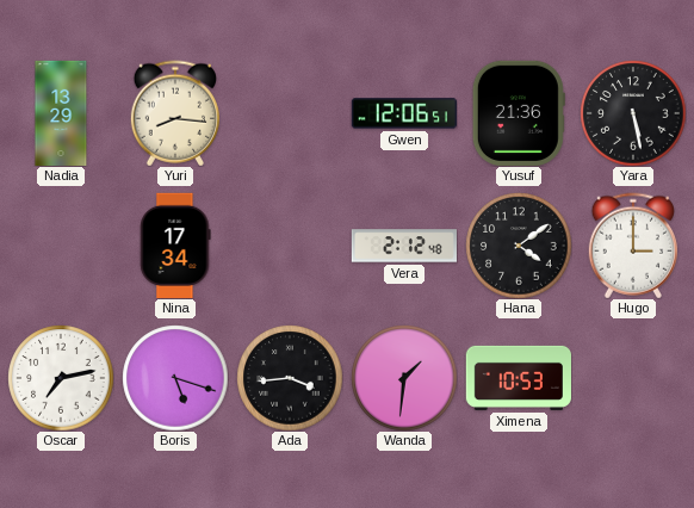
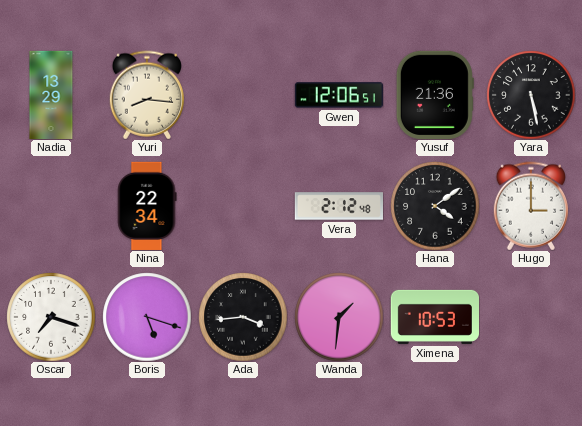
Nina: 17:34 -> 22:34
Oscar: 7:13 -> 7:18
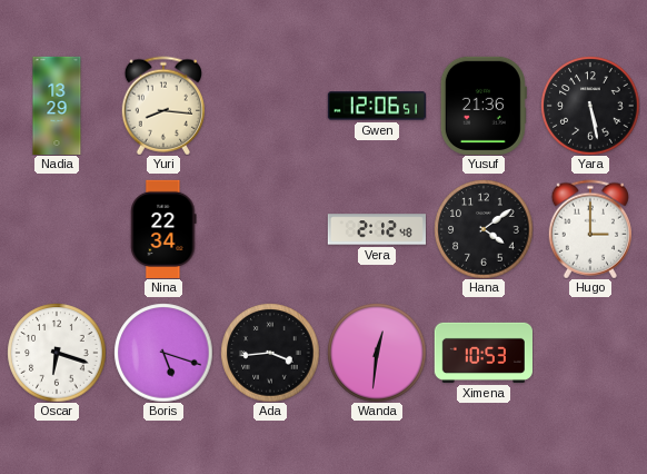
Oscar: 7:18 -> 6:18
Wanda: 1:31 -> 12:31
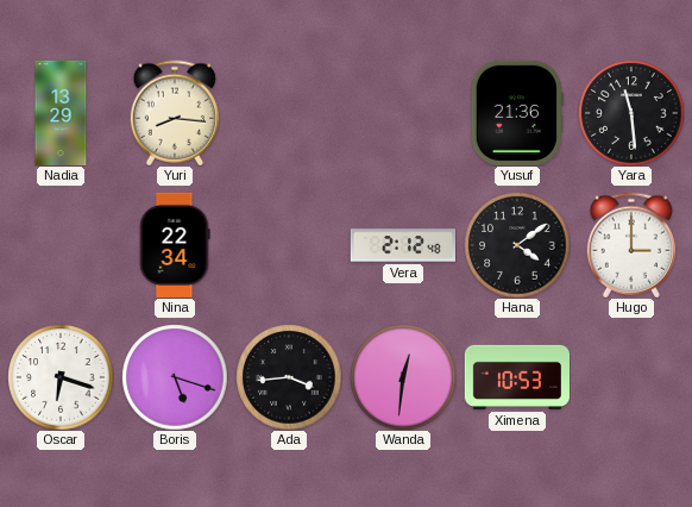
Gwen: 12:06 -> none
Yara: 5:28 -> 11:29
